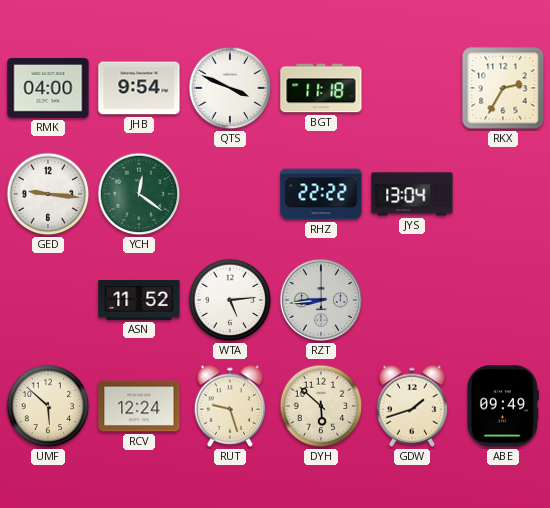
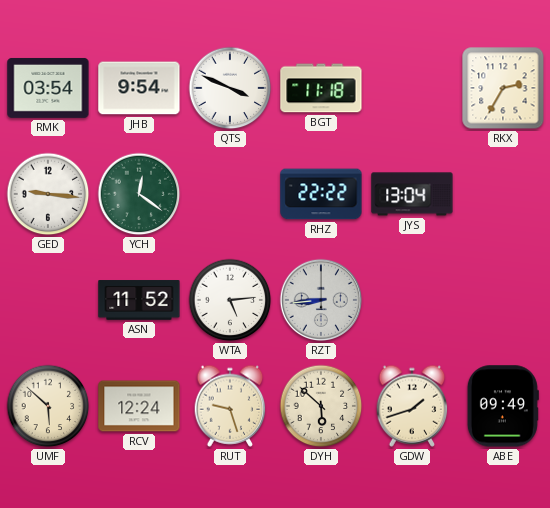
RMK: 04:00 -> 03:54
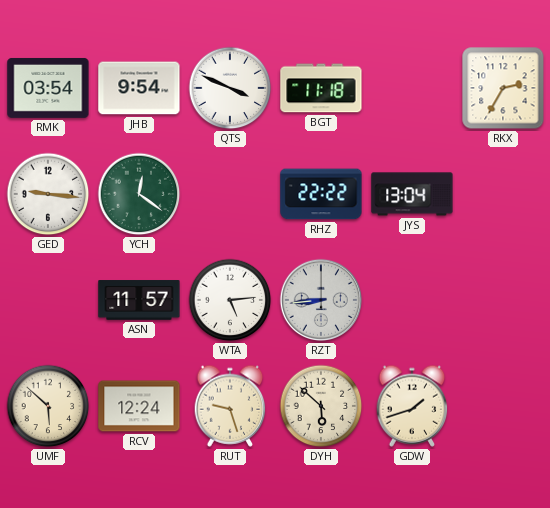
ASN: 11:52 -> 11:57
ABE: 09:49 -> none
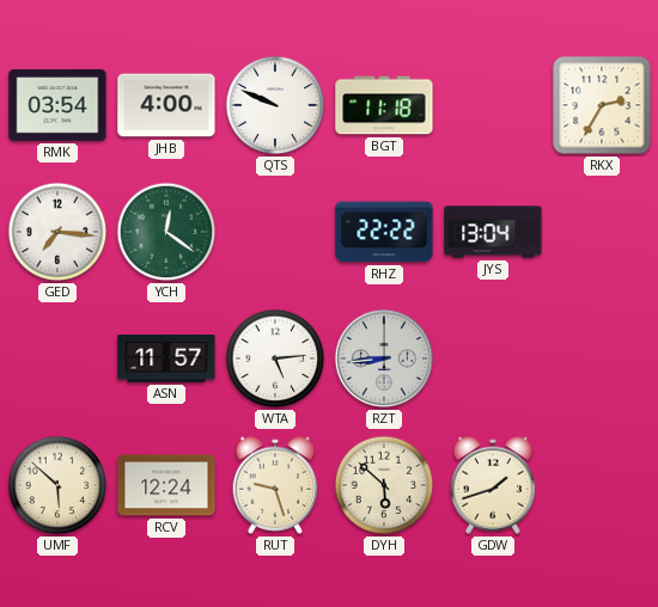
JHB: 9:54 -> 4:00
QTS: 3:49 -> 9:49
GED: 9:16 -> 7:16
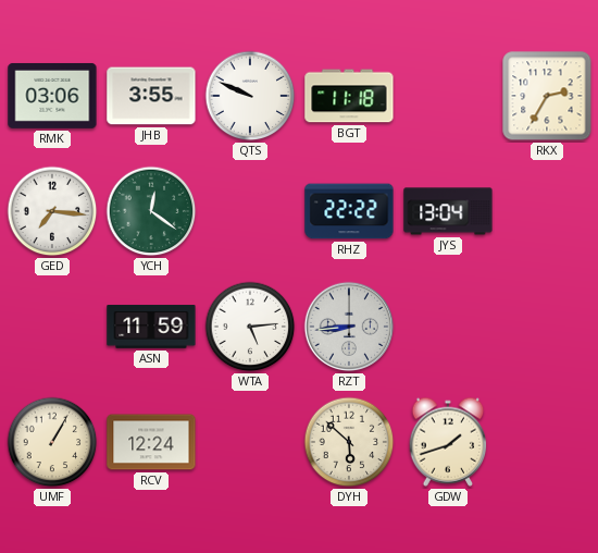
RMK: 03:54 -> 03:06
JHB: 4:00 -> 3:55
ASN: 11:57 -> 11:59
UMF: 5:52 -> 1:05
RUT: 9:27 -> none
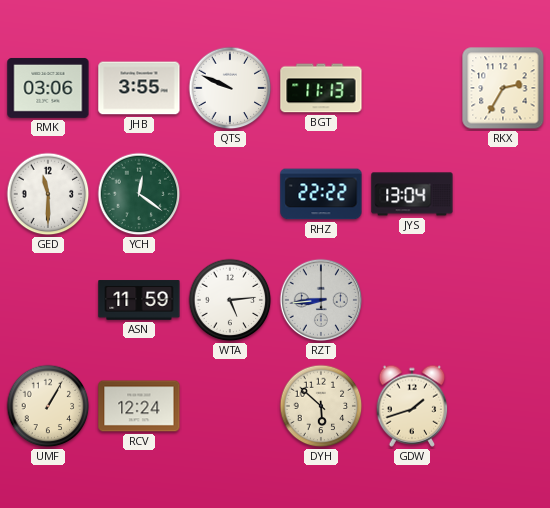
BGT: 11:18 -> 11:13
GED: 7:16 -> 11:30
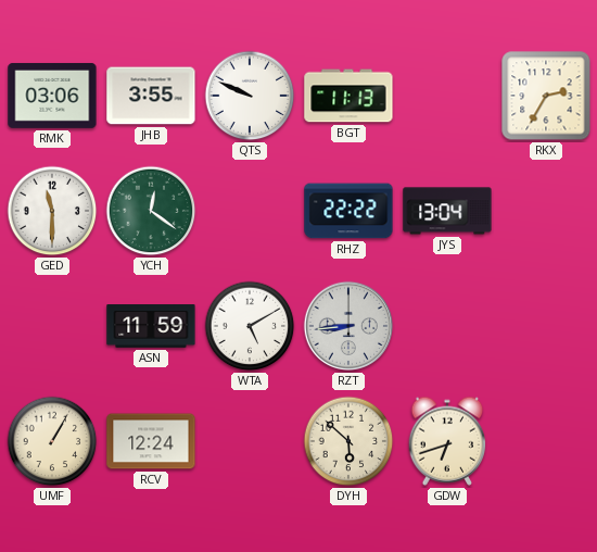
WTA: 5:14 -> 5:10
GDW: 1:42 -> 6:42
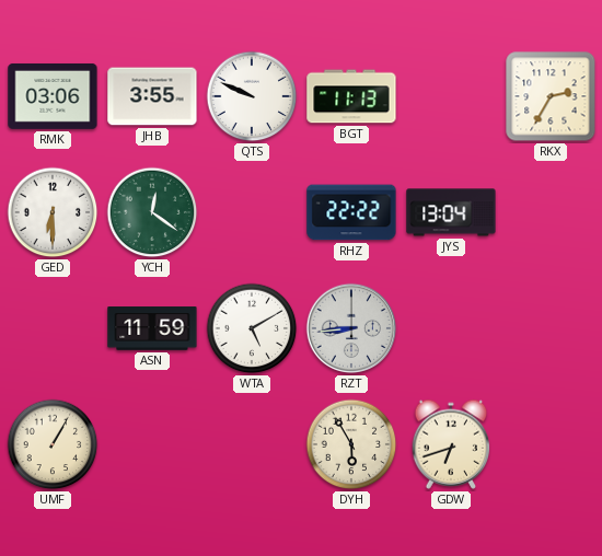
GED: 11:30 -> 6:30
RCV: 12:24 -> none
DYH: 5:52 -> 5:55
